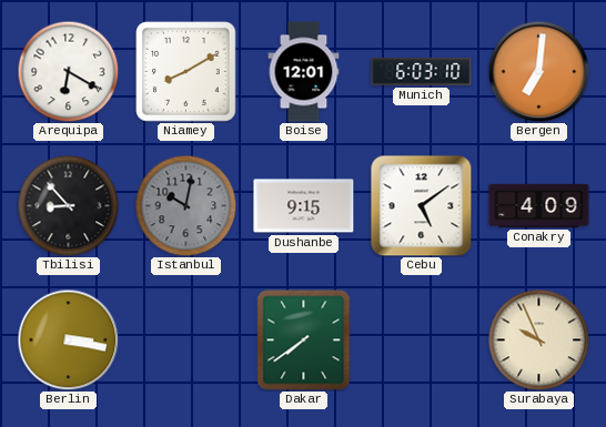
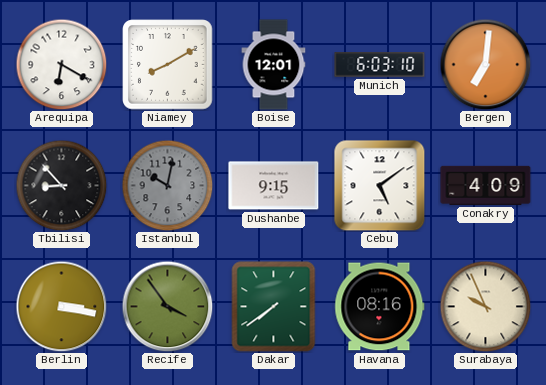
Recife: none -> 3:54
Havana: none -> 08:16
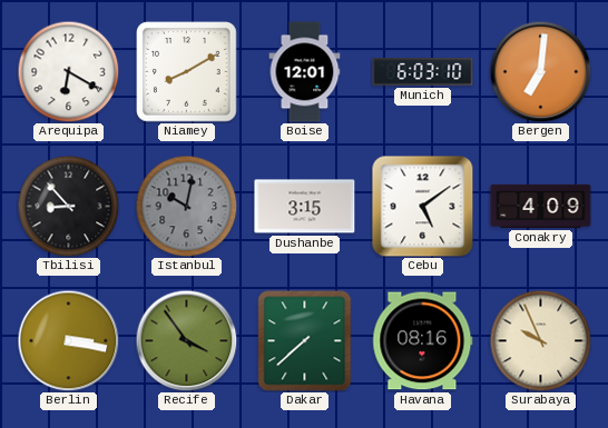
Dushanbe: 9:15 -> 3:15
Dakar: 7:39 -> 7:38
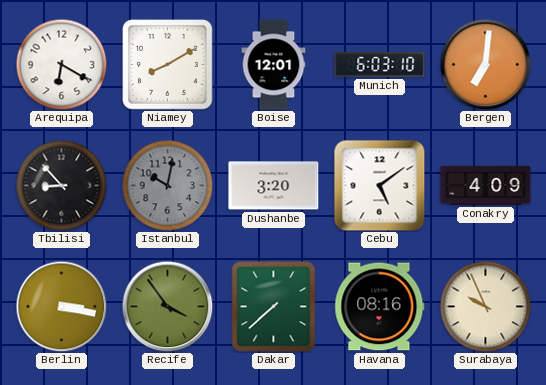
Dushanbe: 3:15 -> 3:20
